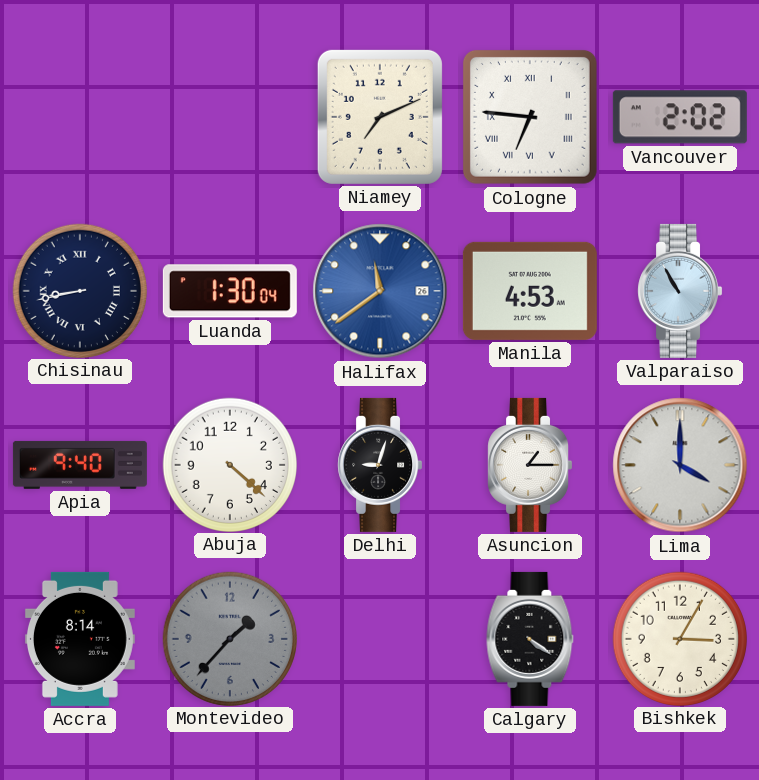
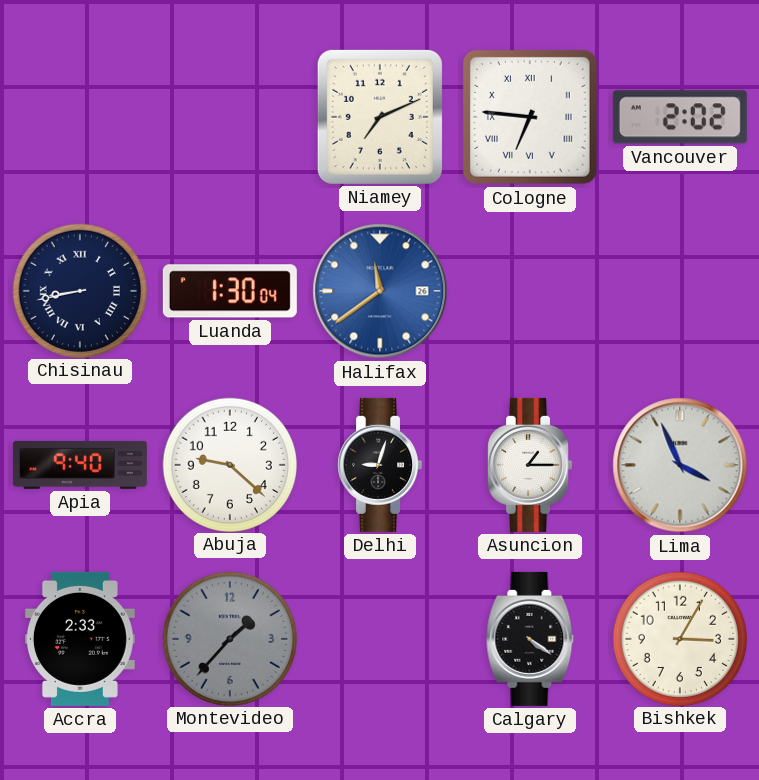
Manila: 4:53 -> none
Valparaiso: 10:55 -> none
Abuja: 4:22 -> 9:22
Lima: 4:00 -> 3:56
Accra: 8:14 -> 2:33
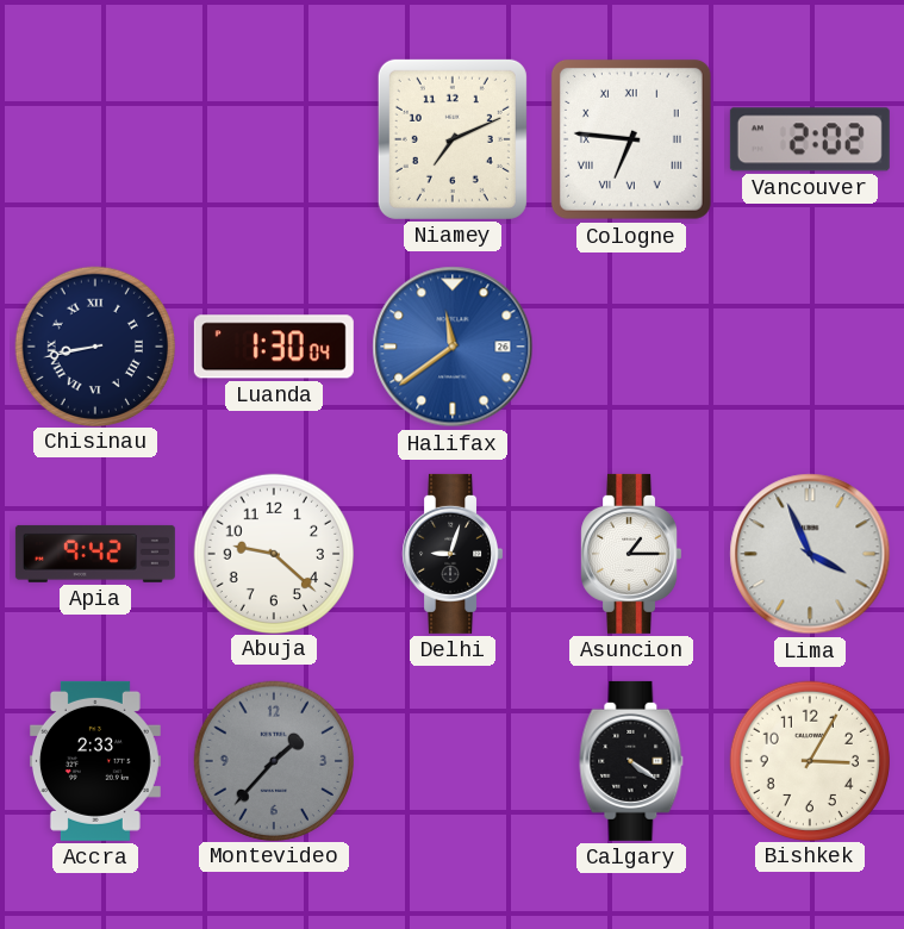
Apia: 9:40 -> 9:42
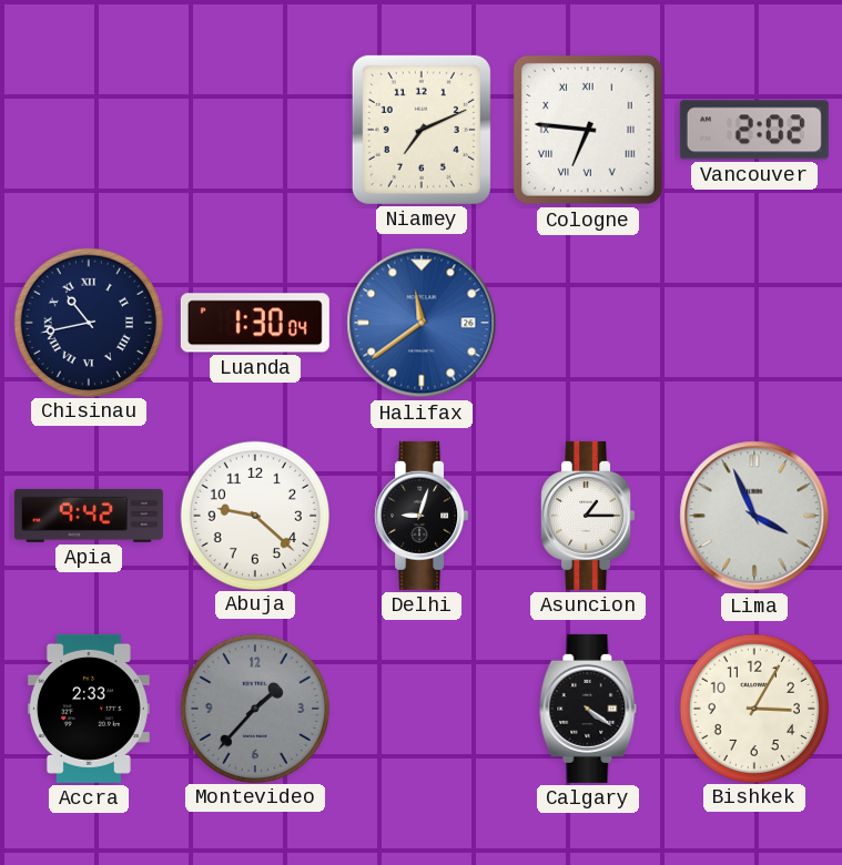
Chisinau: 8:43 -> 10:43
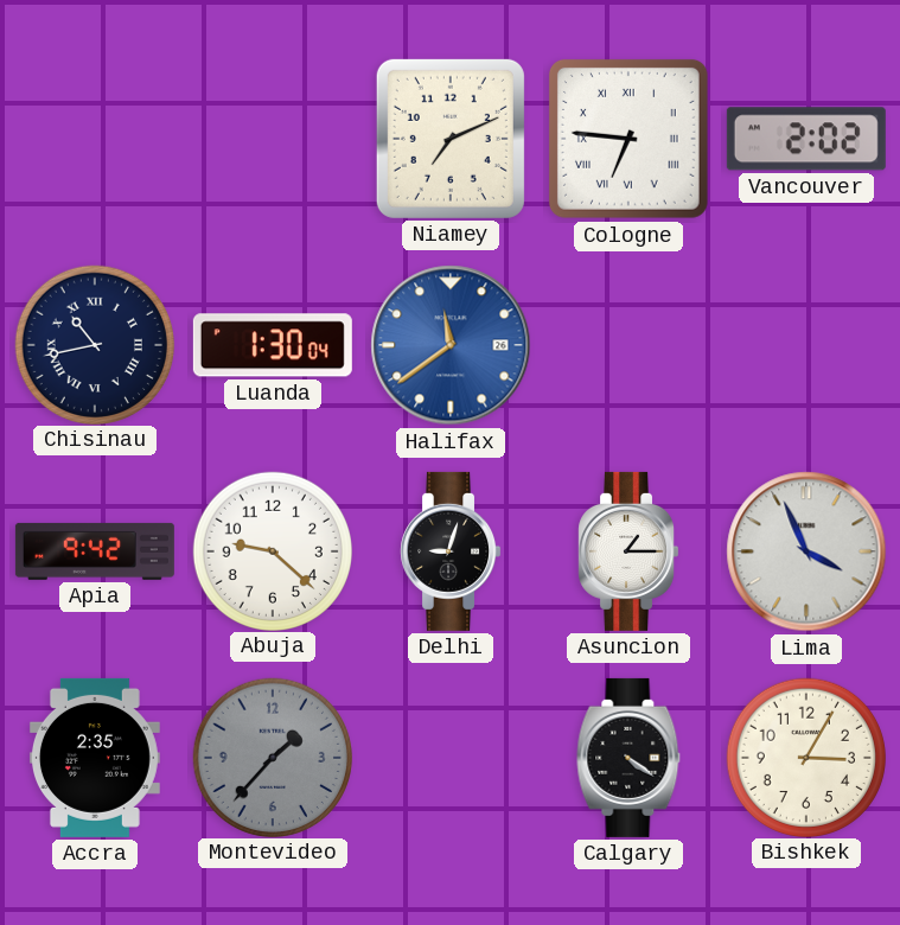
Accra: 2:33 -> 2:35
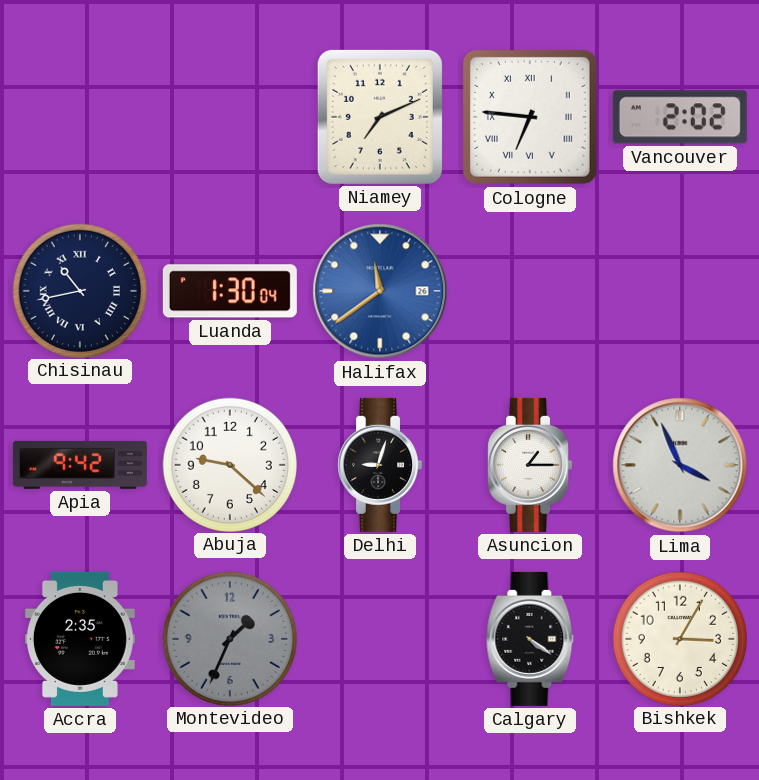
Montevideo: 1:37 -> 1:34
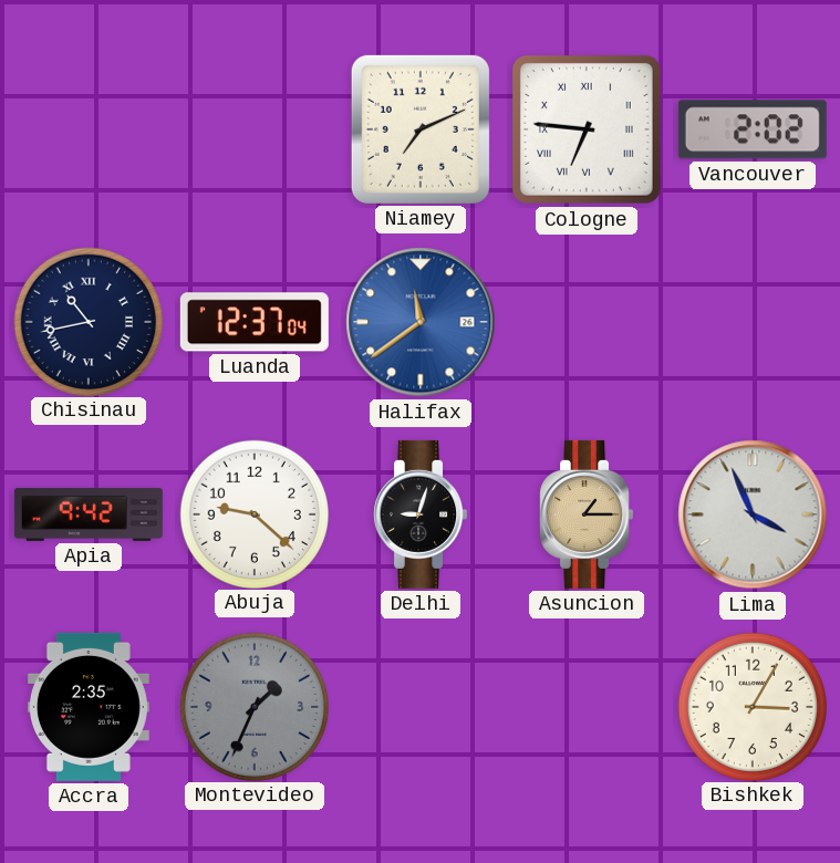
Luanda: 1:30 -> 12:37
Asuncion dial: white -> champagne
Calgary: 4:21 -> none
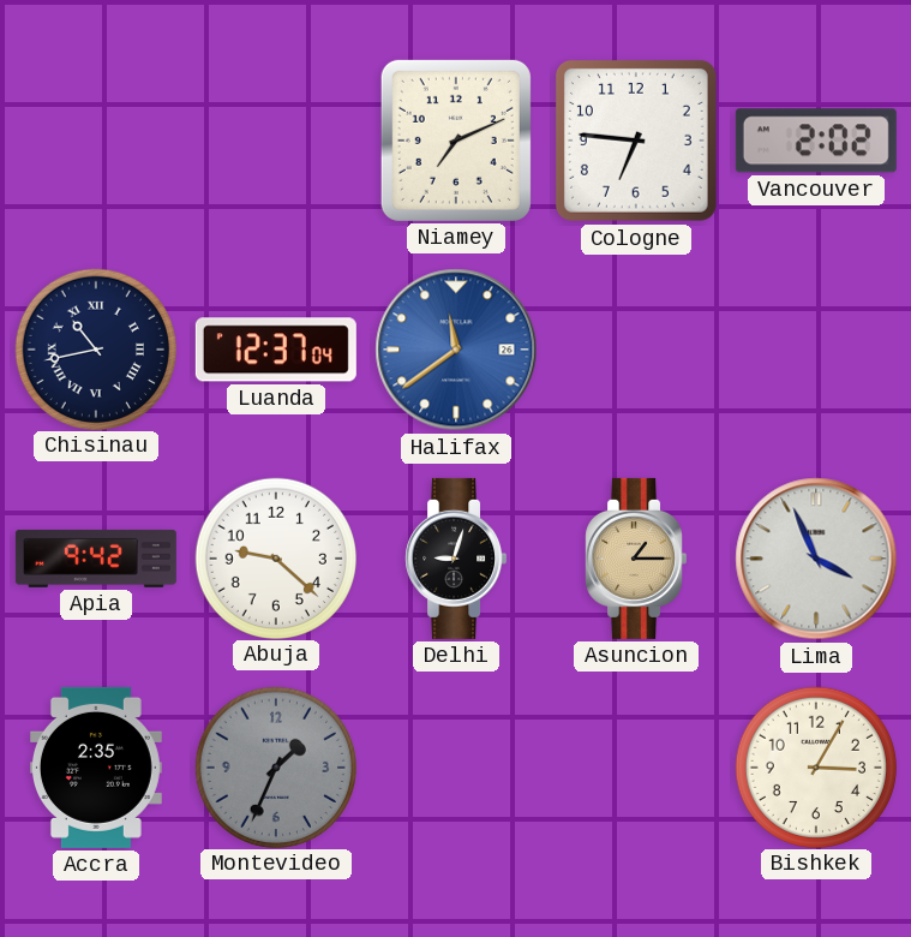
Cologne numerals: Roman -> Arabic
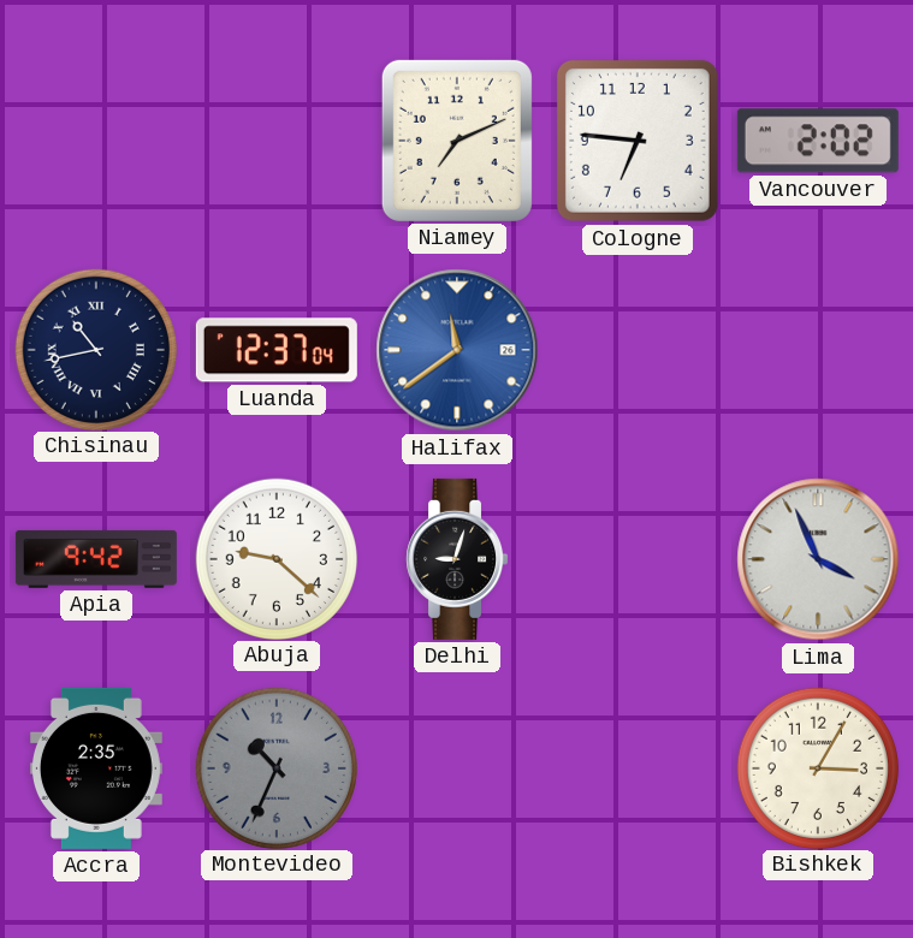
Asuncion: 1:15 -> none
Montevideo: 1:34 -> 10:34
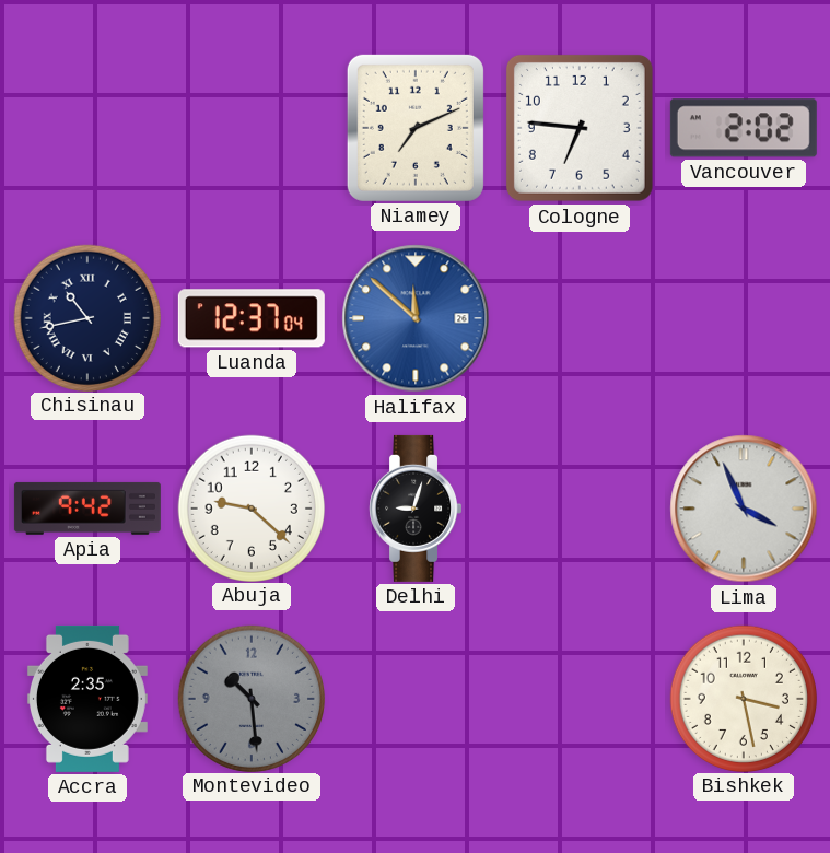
Halifax: 11:39 -> 11:52
Montevideo: 10:34 -> 10:29
Bishkek: 3:05 -> 3:28
